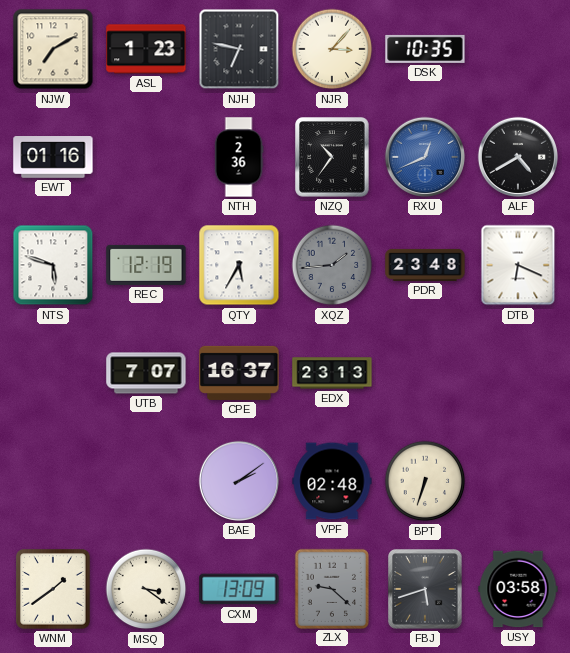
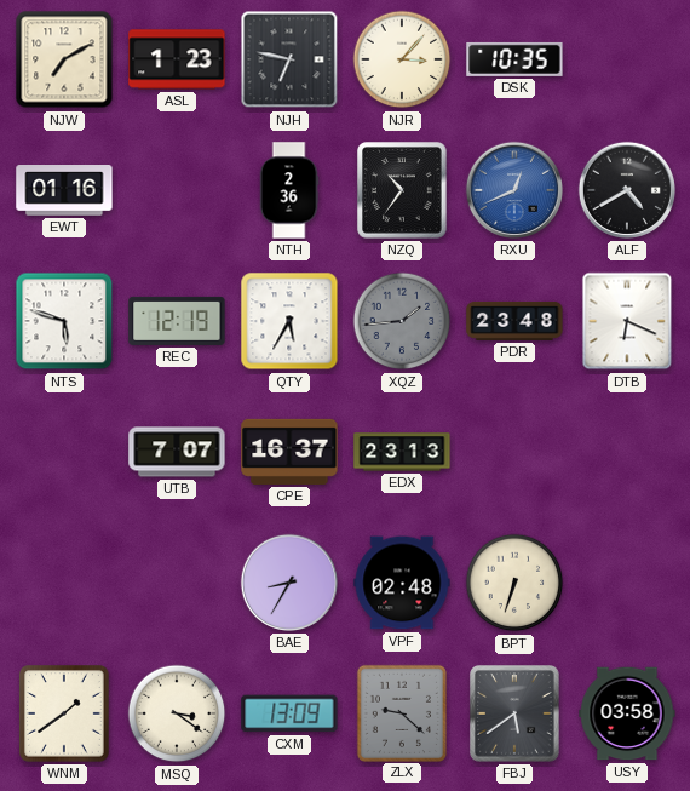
BAE: 2:09 -> 8:35
FBJ: 5:42 -> 5:39
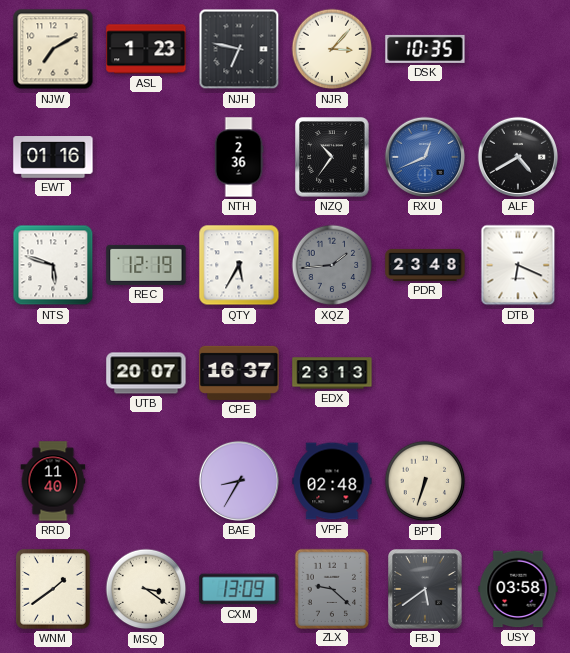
UTB: 7:07 -> 20:07
RRD: none -> 11:40
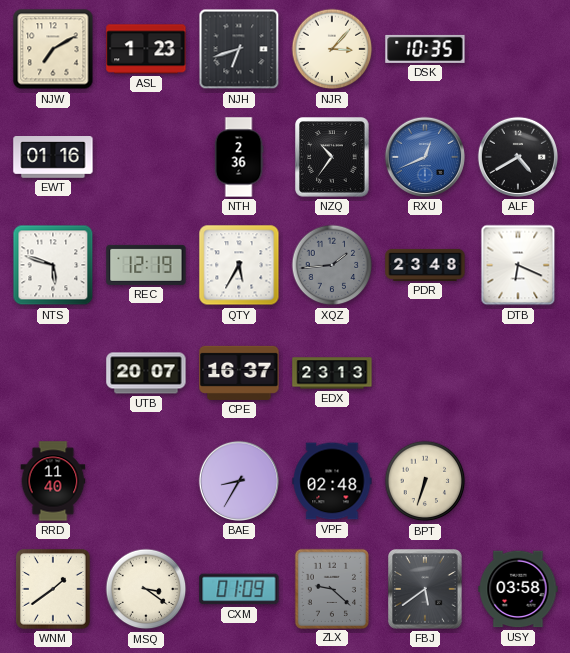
NJH: 6:47 -> 6:42
CXM: 13:09 -> 01:09
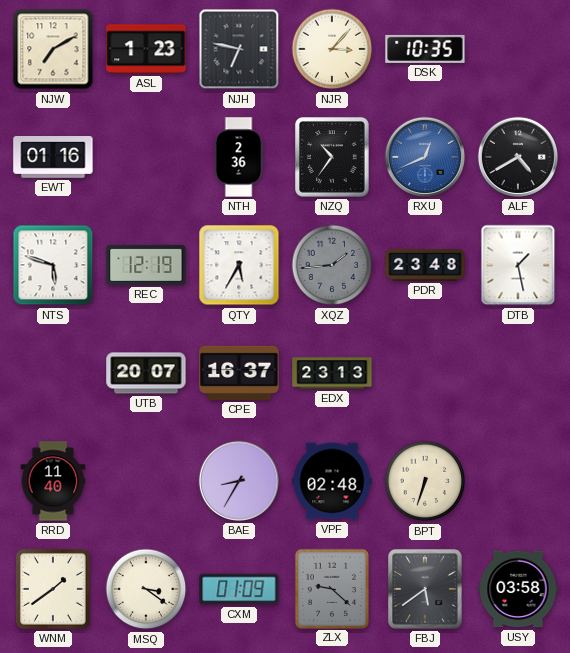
NJH: 6:42 -> 6:47
DTB: 6:19 -> 1:28
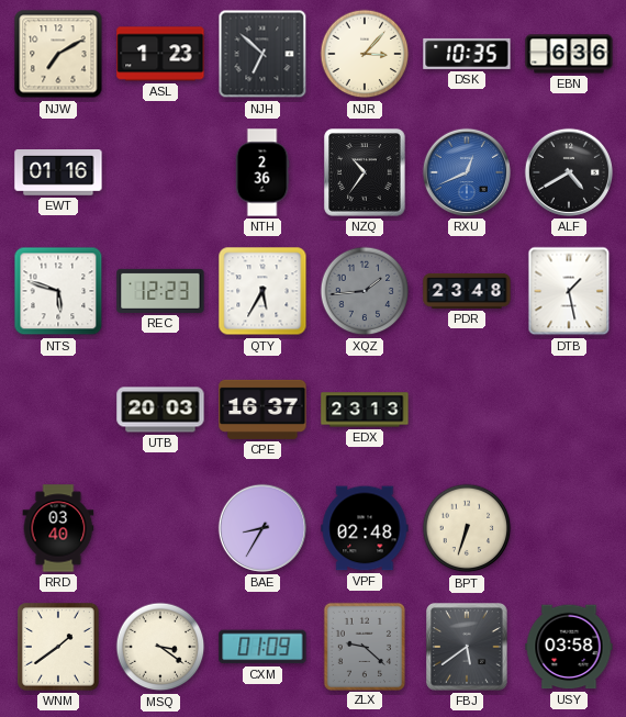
NJH: 6:47 -> 6:52
EBN: none -> 6:36
REC: 12:19 -> 12:23
UTB: 20:07 -> 20:03
RRD: 11:40 -> 03:40
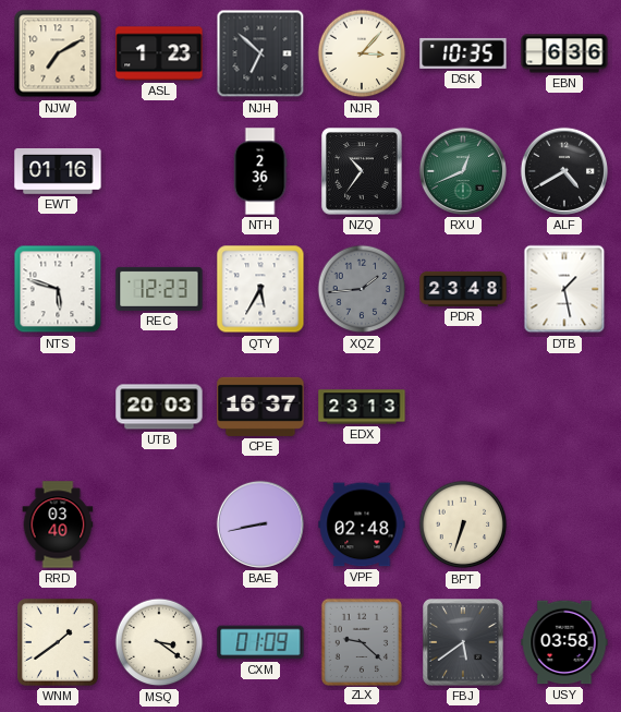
RXU dial: blue -> green
BAE: 8:35 -> 8:43
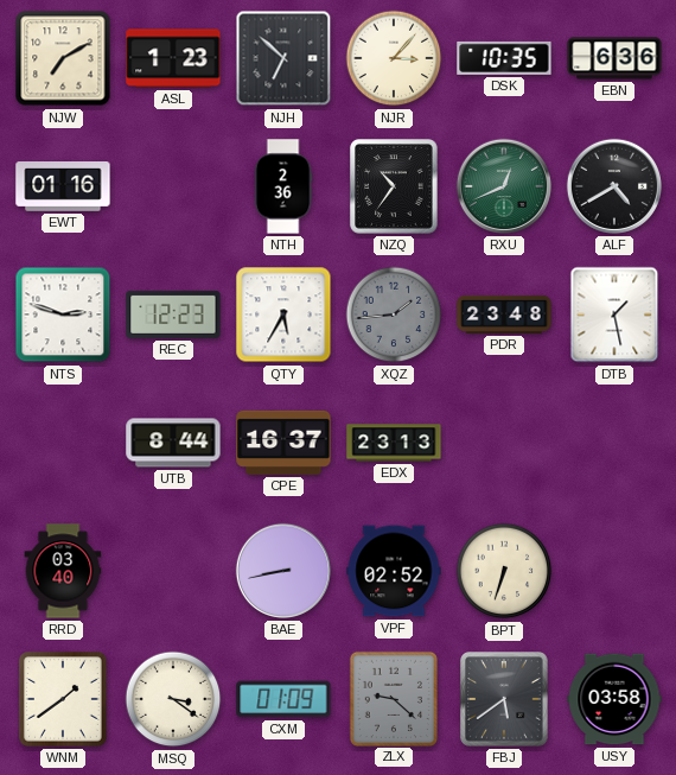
NTS: 5:48 -> 2:48
UTB: 20:03 -> 8:44
VPF: 02:48 -> 02:52
